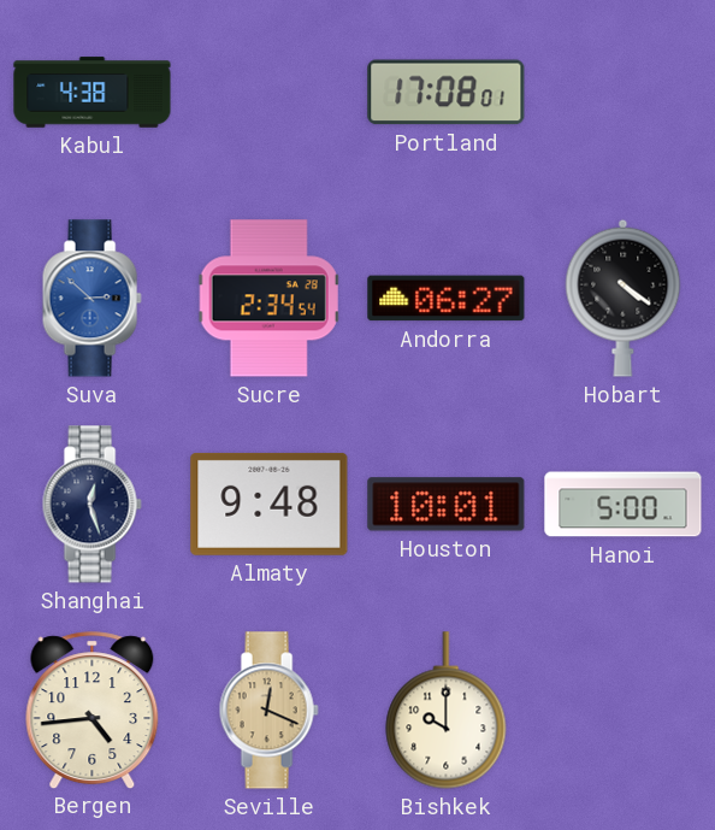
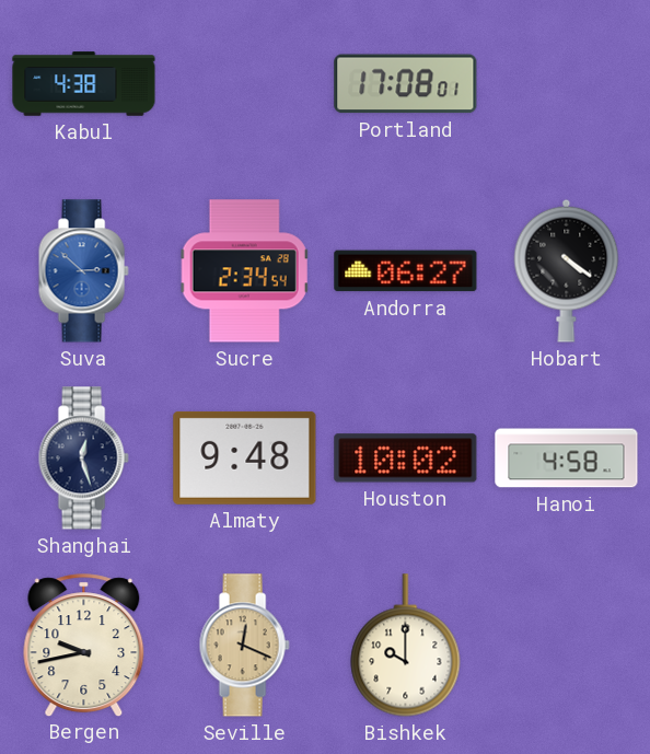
Houston: 10:01 -> 10:02
Hanoi: 5:00 -> 4:58
Bergen: 4:44 -> 9:43
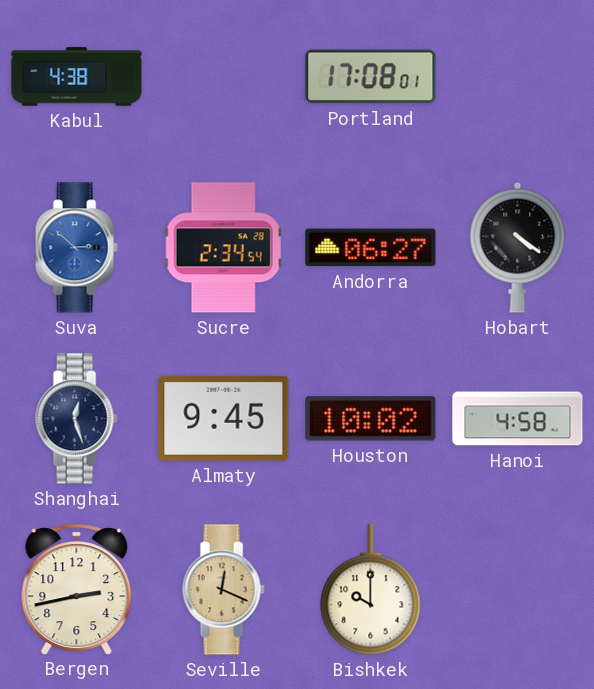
Almaty: 9:48 -> 9:45
Bergen: 9:43 -> 2:43
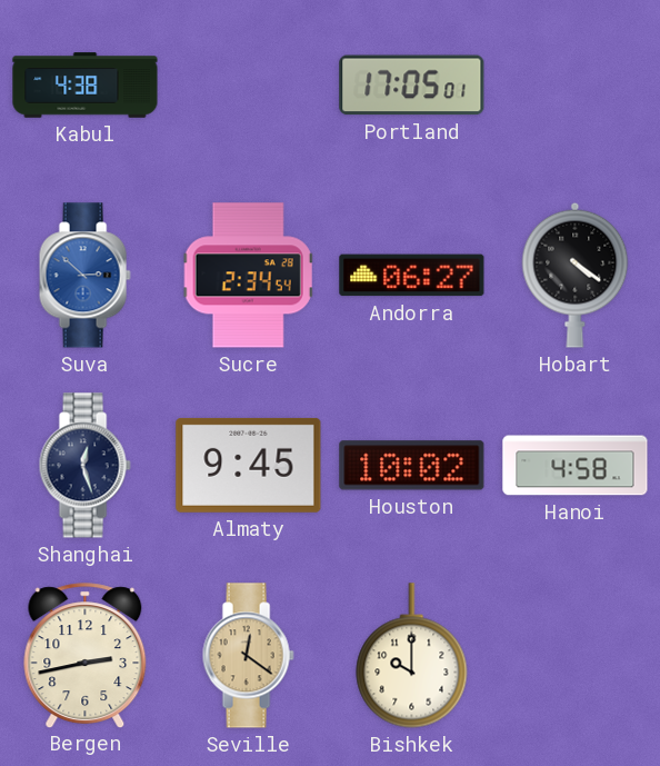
Portland: 17:08 -> 17:05
Seville: 12:19 -> 12:21
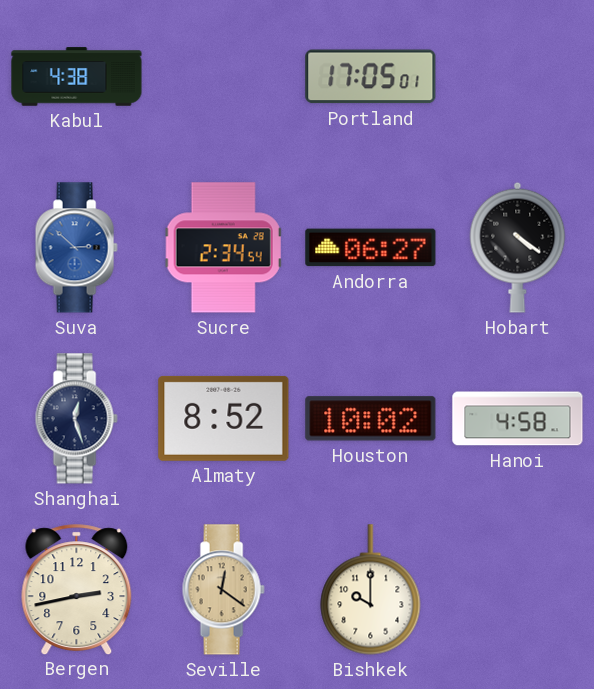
Almaty: 9:45 -> 8:52
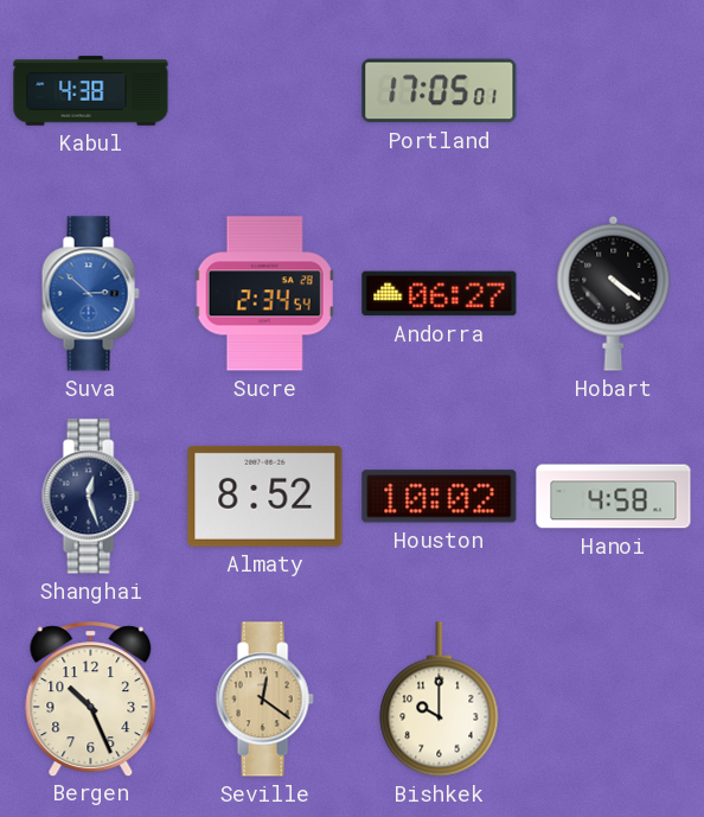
Bergen: 2:43 -> 10:26
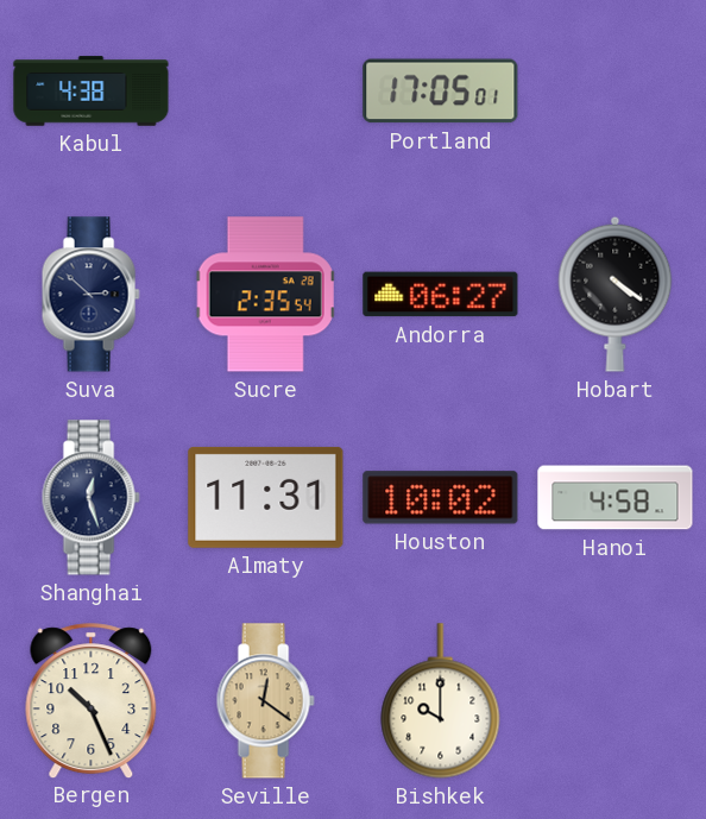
Suva dial: blue -> navy
Sucre: 2:34 -> 2:35
Almaty: 8:52 -> 11:31
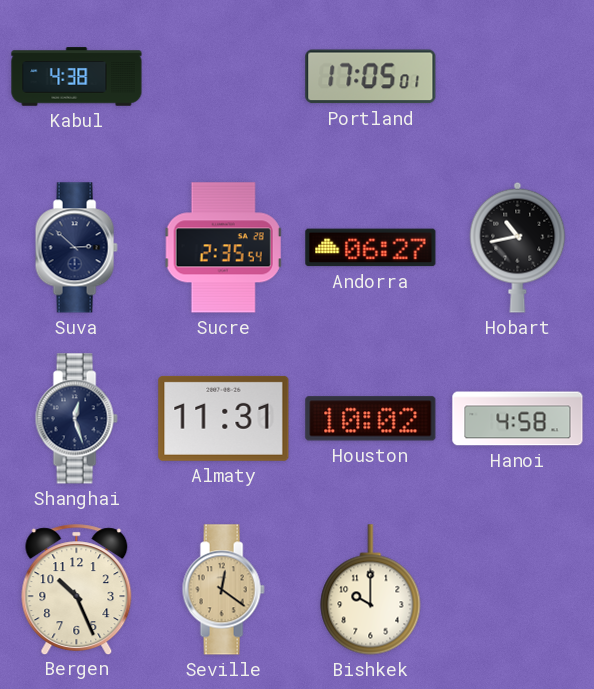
Hobart: 4:21 -> 10:43
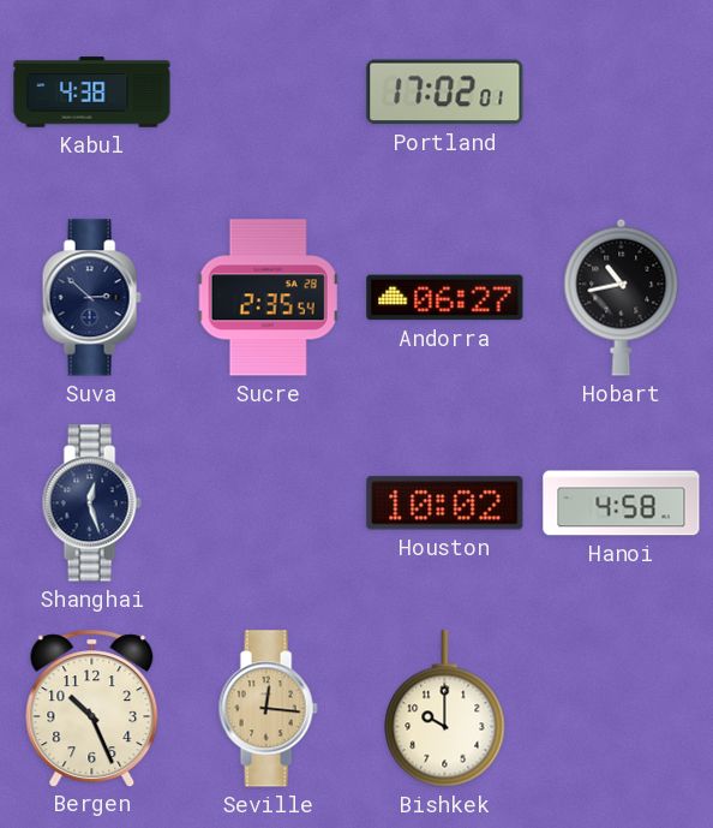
Portland: 17:05 -> 17:02
Almaty: 11:31 -> none
Seville: 12:21 -> 12:16
